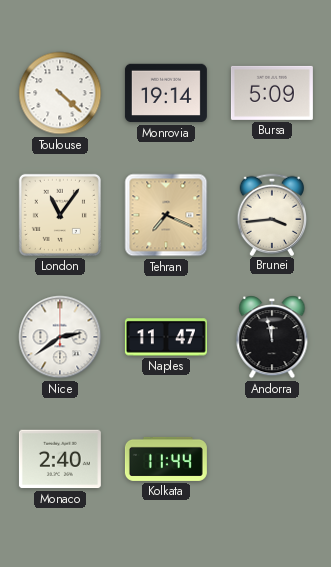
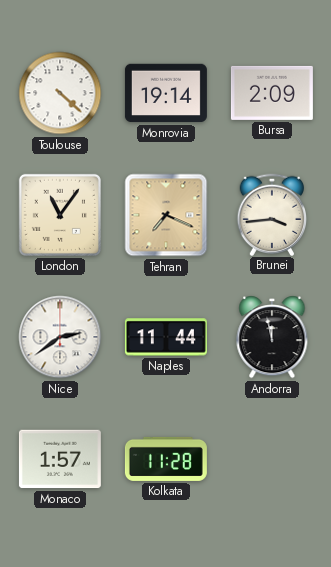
Bursa: 5:09 -> 2:09
Naples: 11:47 -> 11:44
Monaco: 2:40 -> 1:57
Kolkata: 11:44 -> 11:28
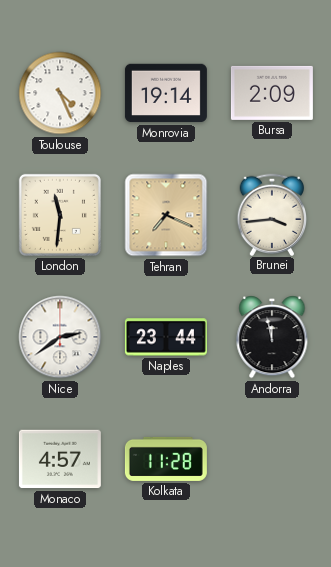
Toulouse: 4:22 -> 4:26
London: 11:06 -> 11:31
Naples: 11:44 -> 23:44
Monaco: 1:57 -> 4:57
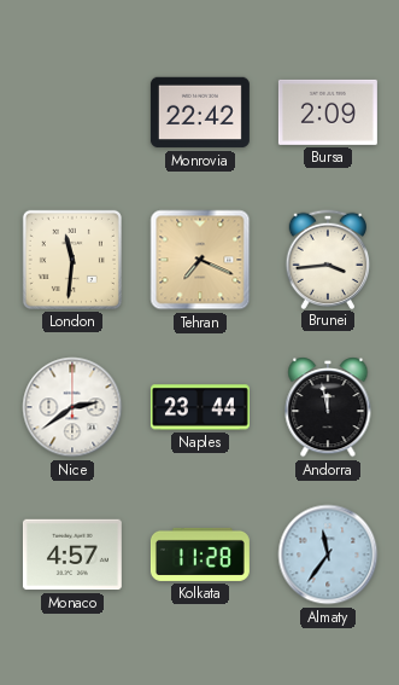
Toulouse: 4:26 -> none
Monrovia: 19:14 -> 22:42
Almaty: none -> 11:36
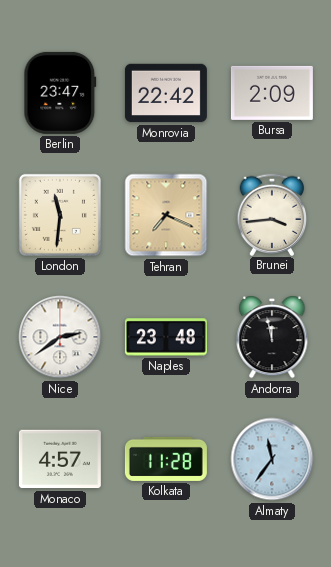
Berlin: none -> 23:47
Naples: 23:44 -> 23:48
